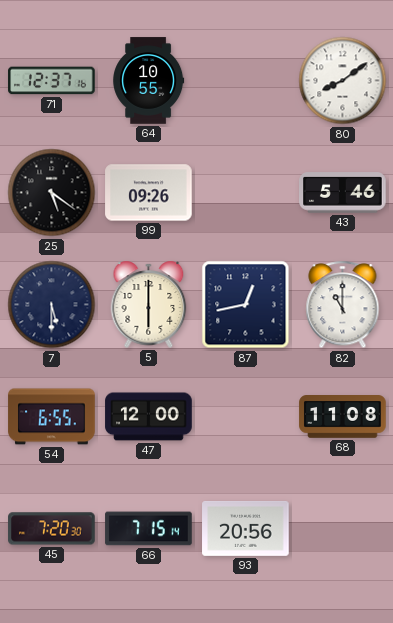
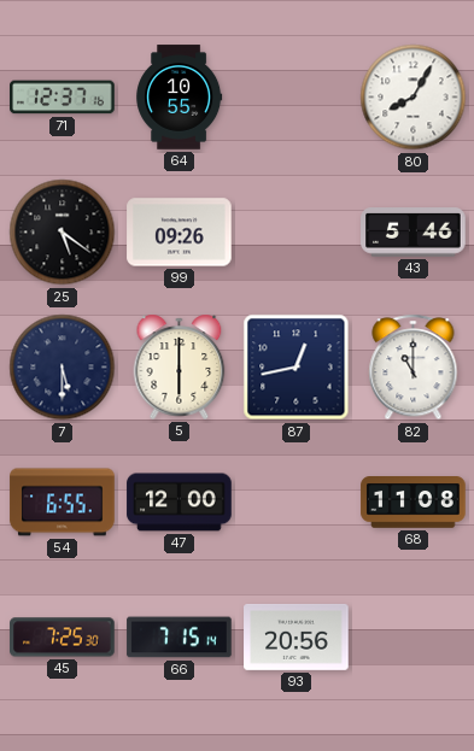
80: 8:09 -> 8:05
45: 7:20 -> 7:25
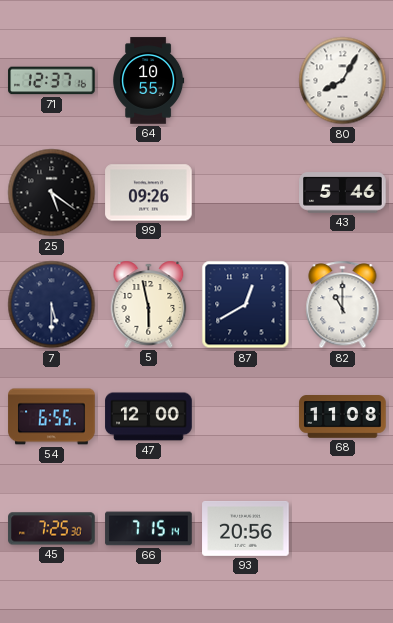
5: 6:00 -> 5:58
87: 12:43 -> 12:40
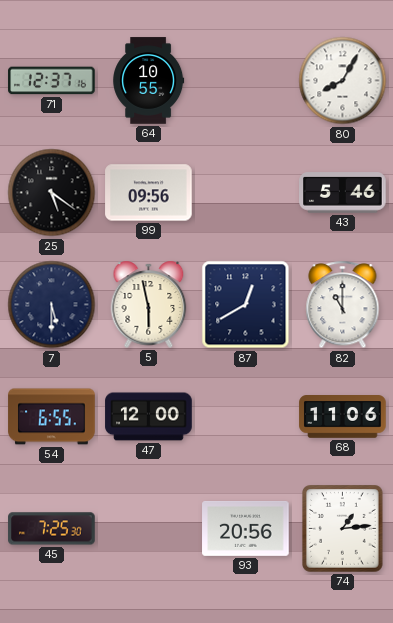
99: 09:26 -> 09:56
68: 11:08 -> 11:06
66: 7:15 -> none
74: none -> 1:14
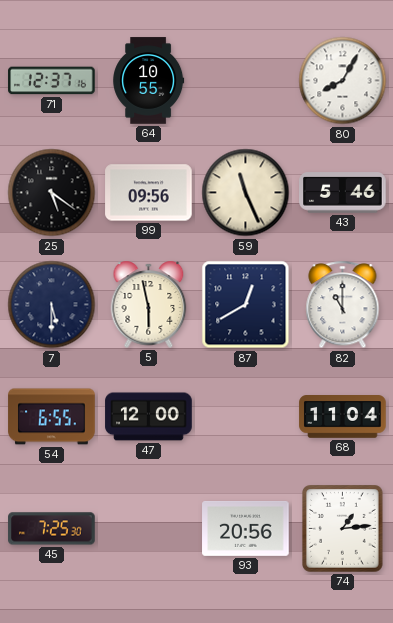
59: none -> 11:26
68: 11:06 -> 11:04
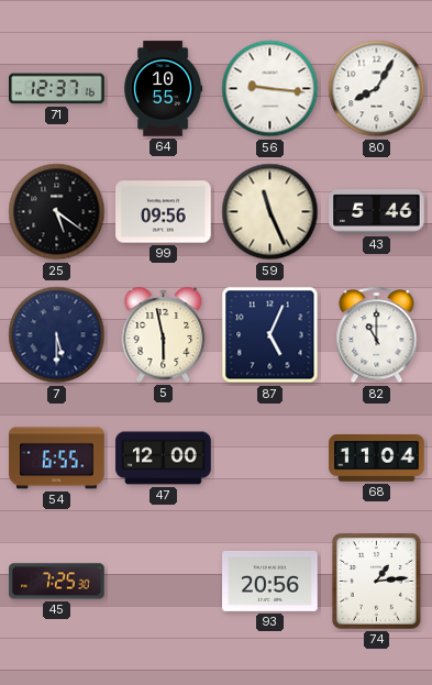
56: none -> 9:16
87: 12:40 -> 5:04
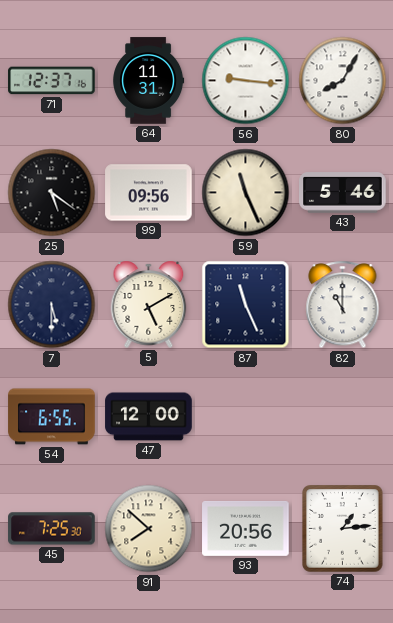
64: 10:55 -> 11:31
5: 5:58 -> 5:10
87: 5:04 -> 11:26
68: 11:04 -> none
91: none -> 7:52
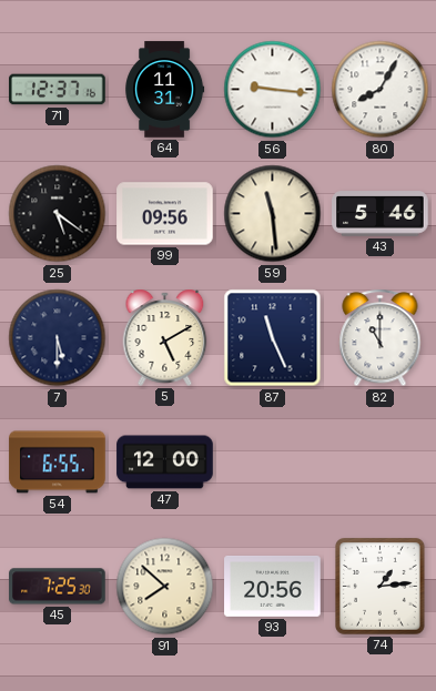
59: 11:26 -> 11:29
